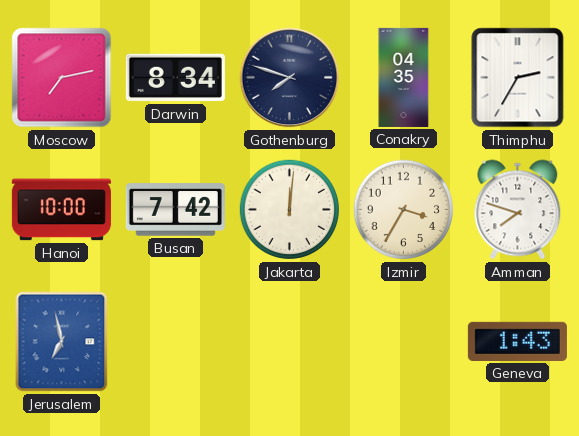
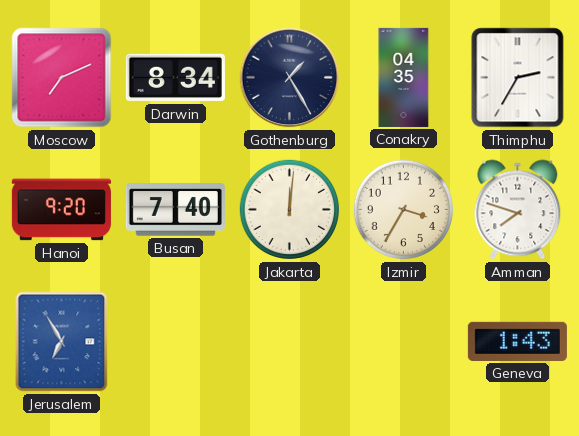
Moscow: 7:13 -> 7:11
Gothenburg: 7:48 -> 1:25
Hanoi: 10:00 -> 9:20
Busan: 7:42 -> 7:40
Jerusalem: 6:58 -> 6:55
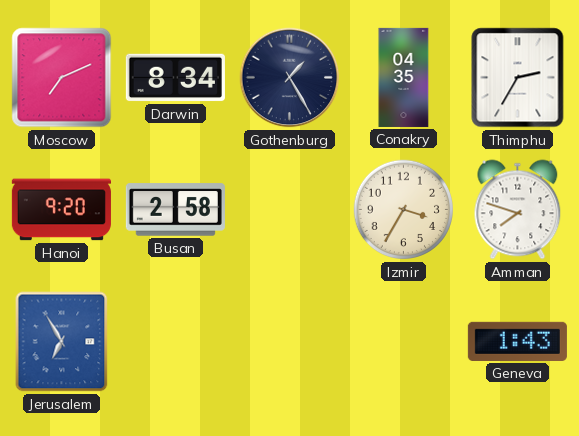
Busan: 7:40 -> 2:58
Jakarta: 12:01 -> none
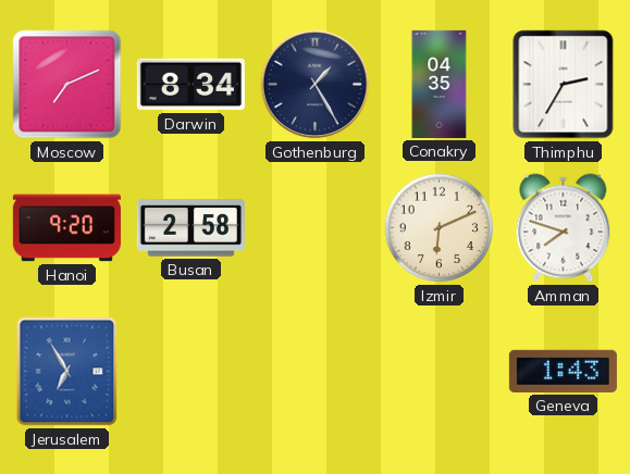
Izmir: 3:35 -> 6:11
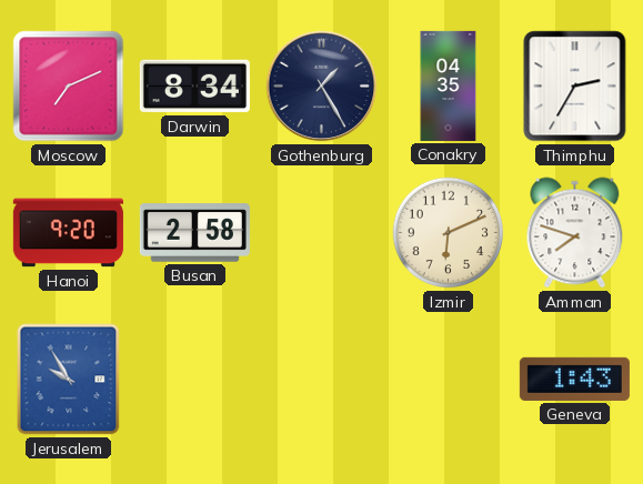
Jerusalem: 6:55 -> 9:55
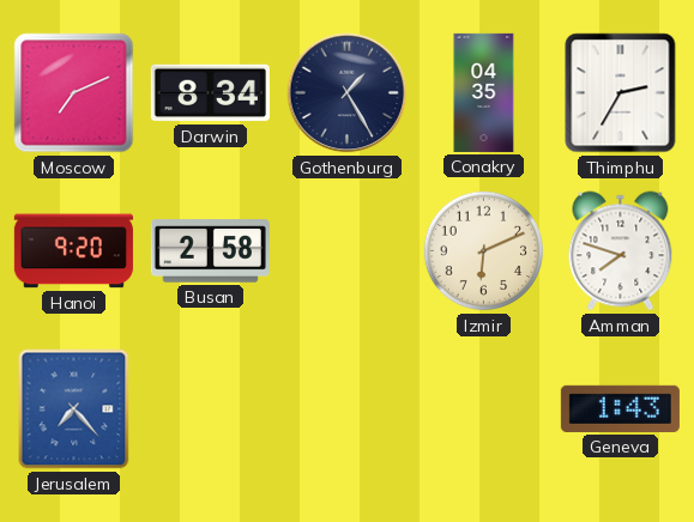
Jerusalem: 9:55 -> 7:23
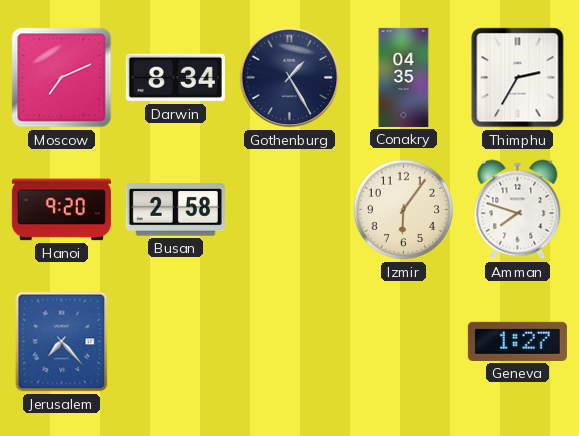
Izmir: 6:11 -> 6:06
Geneva: 1:43 -> 1:27
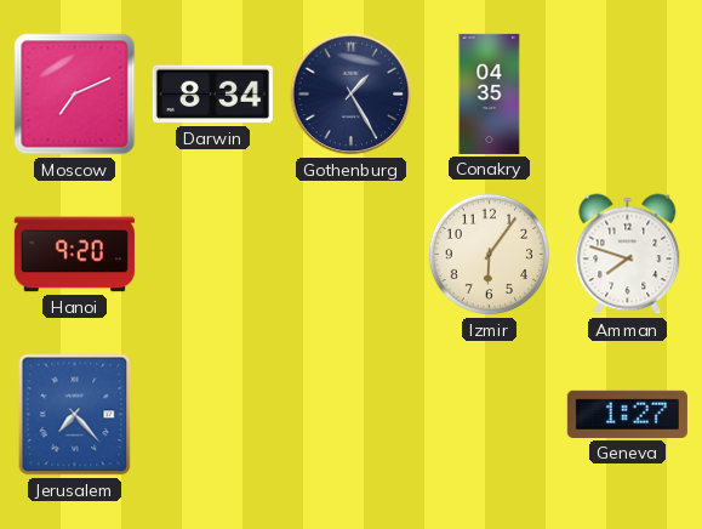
Thimphu: 2:35 -> none
Busan: 2:58 -> none
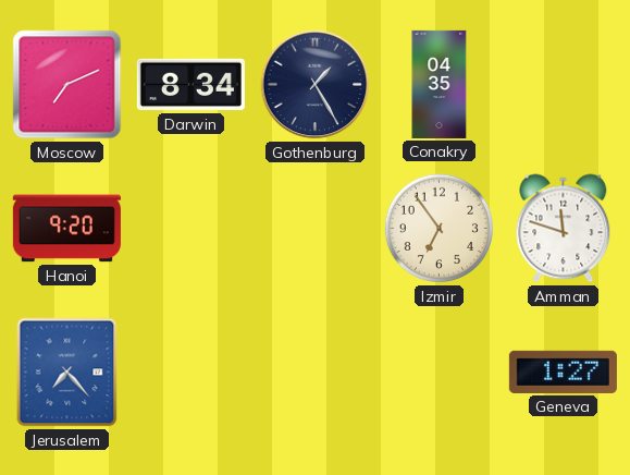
Izmir: 6:06 -> 6:54
Amman: 7:48 -> 11:48
